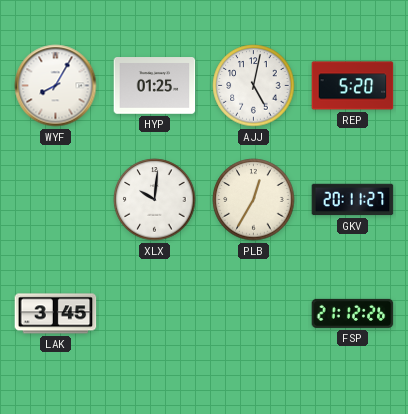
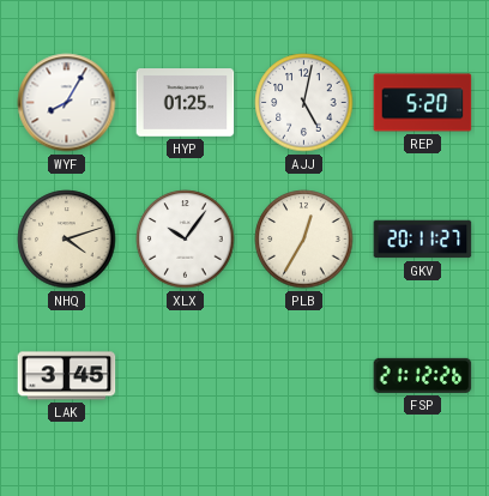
NHQ: none -> 4:12
XLX: 10:01 -> 10:06
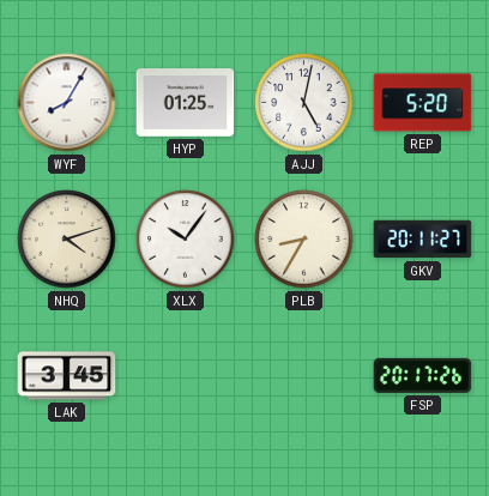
PLB: 12:35 -> 8:35
FSP: 21:12 -> 20:17
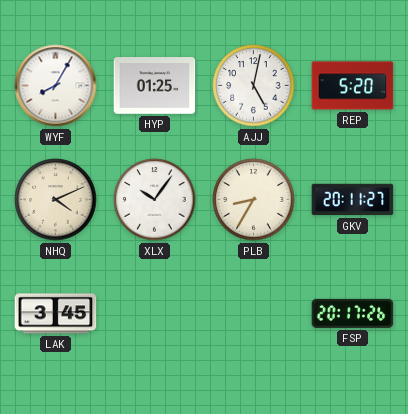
NHQ: 4:12 -> 4:11
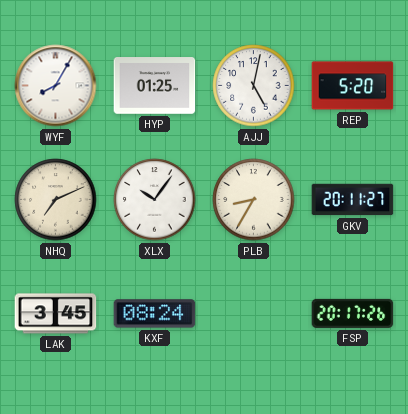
NHQ: 4:11 -> 7:11
KXF: none -> 08:24
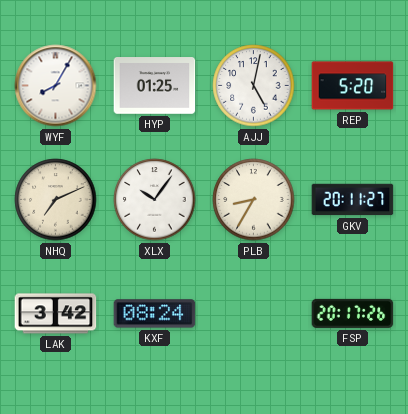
LAK: 3:45 -> 3:42
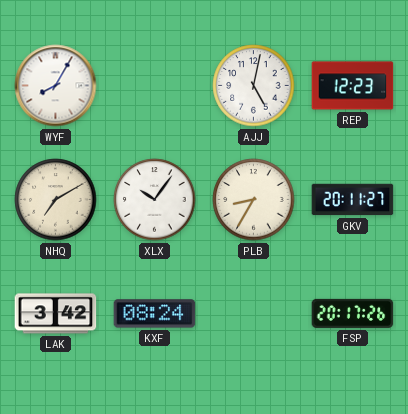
HYP: 01:25 -> none
REP: 5:20 -> 12:23
NHQ: 7:11 -> 7:10
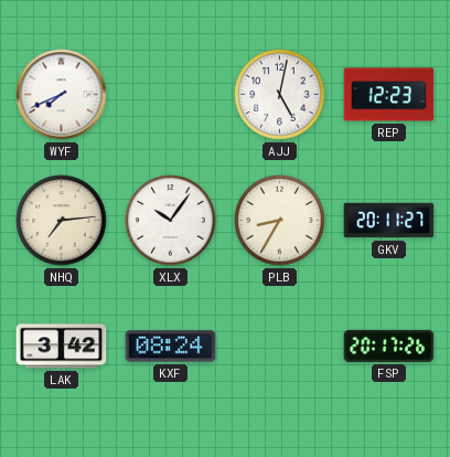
WYF: 8:05 -> 7:41
NHQ: 7:10 -> 7:14
